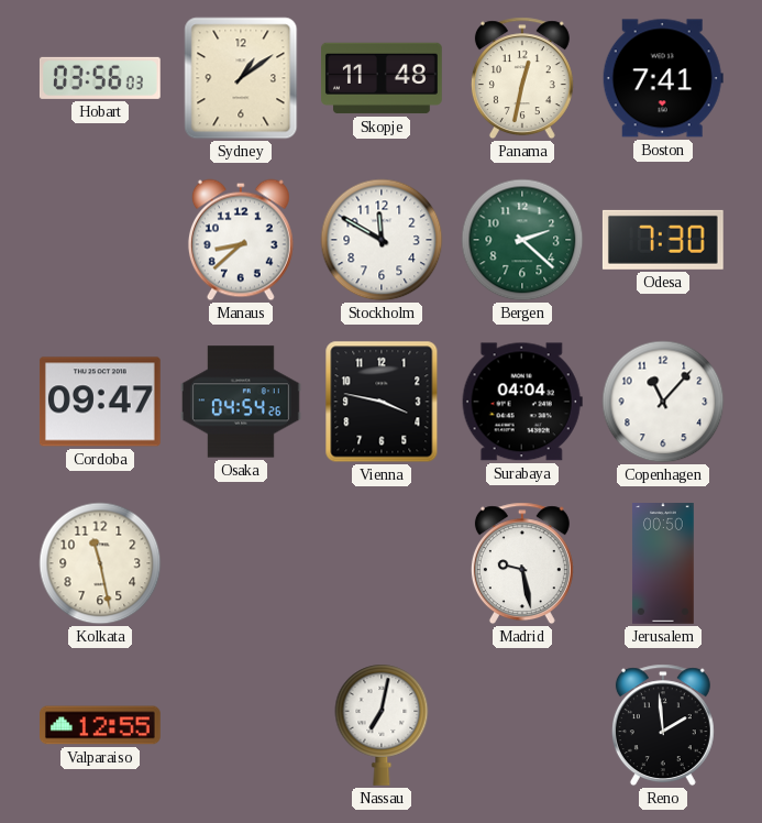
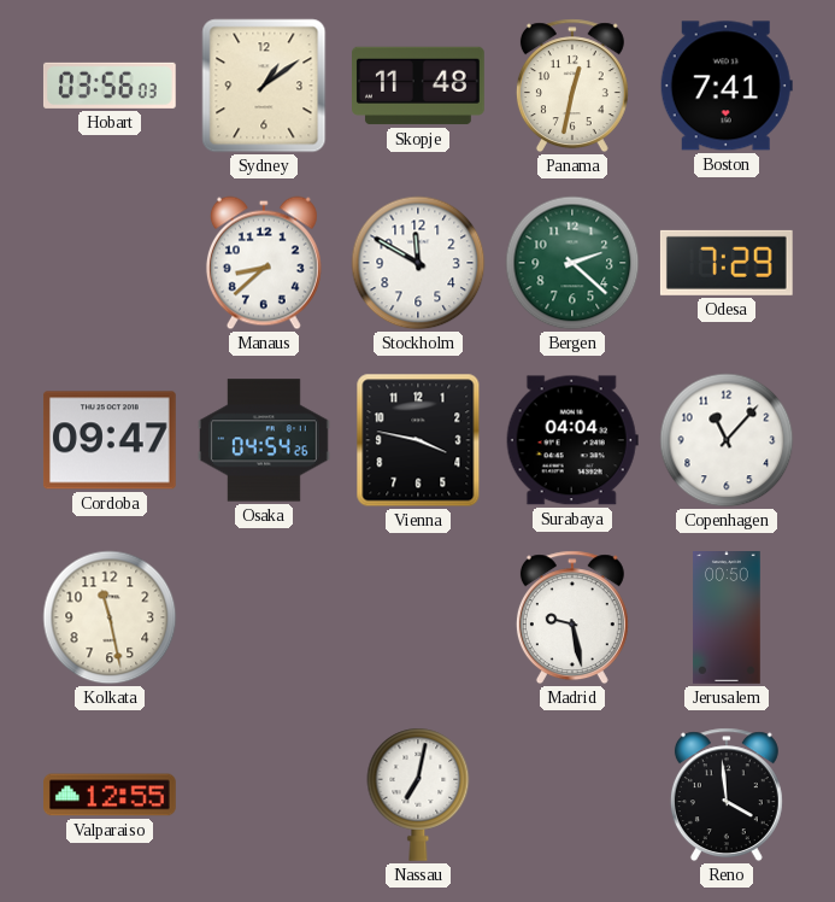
Odesa: 7:30 -> 7:29
Reno: 1:59 -> 3:59
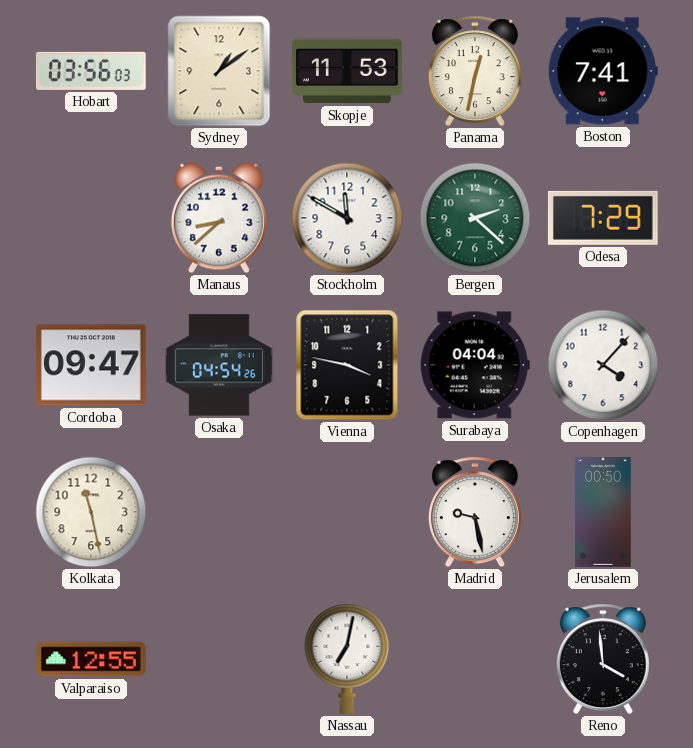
Skopje: 11:48 -> 11:53
Copenhagen: 11:07 -> 4:07
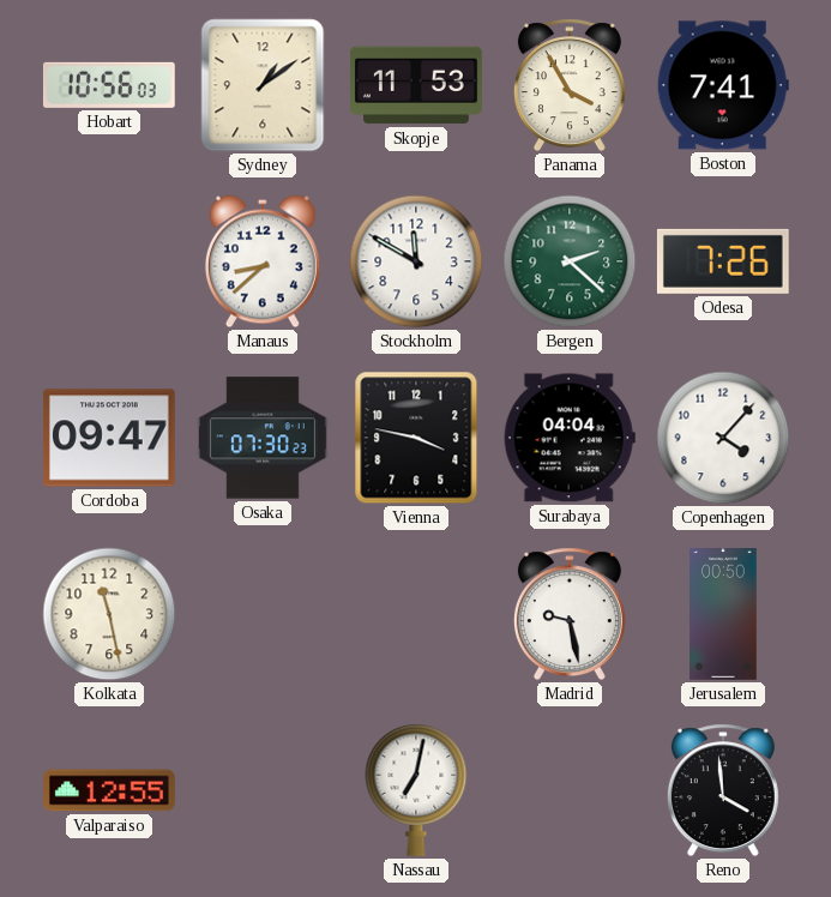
Hobart: 03:56 -> 10:56
Panama: 12:32 -> 3:55
Odesa: 7:29 -> 7:26
Osaka: 04:54 -> 07:30
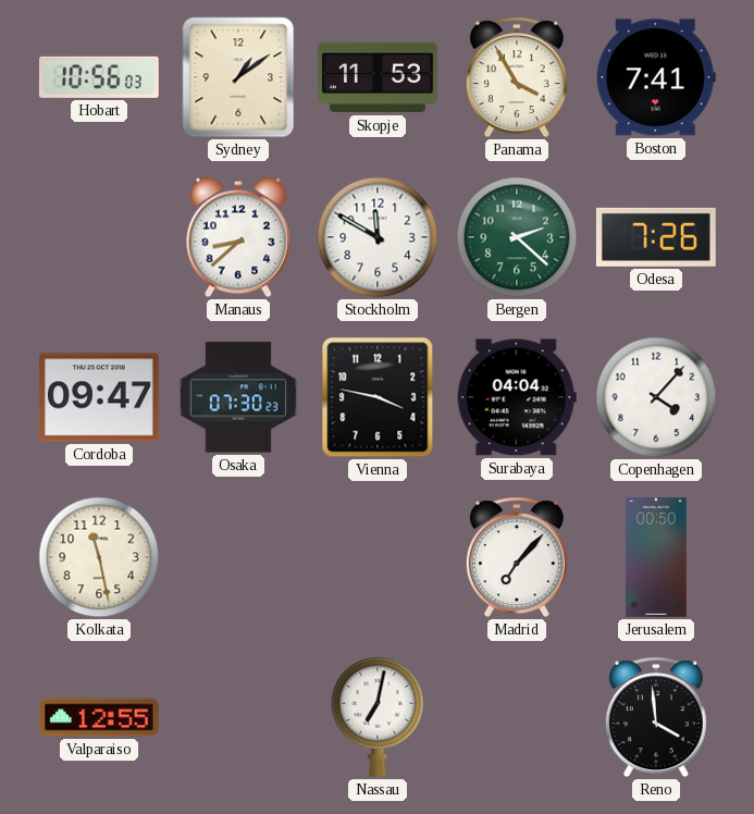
Madrid: 9:28 -> 7:07
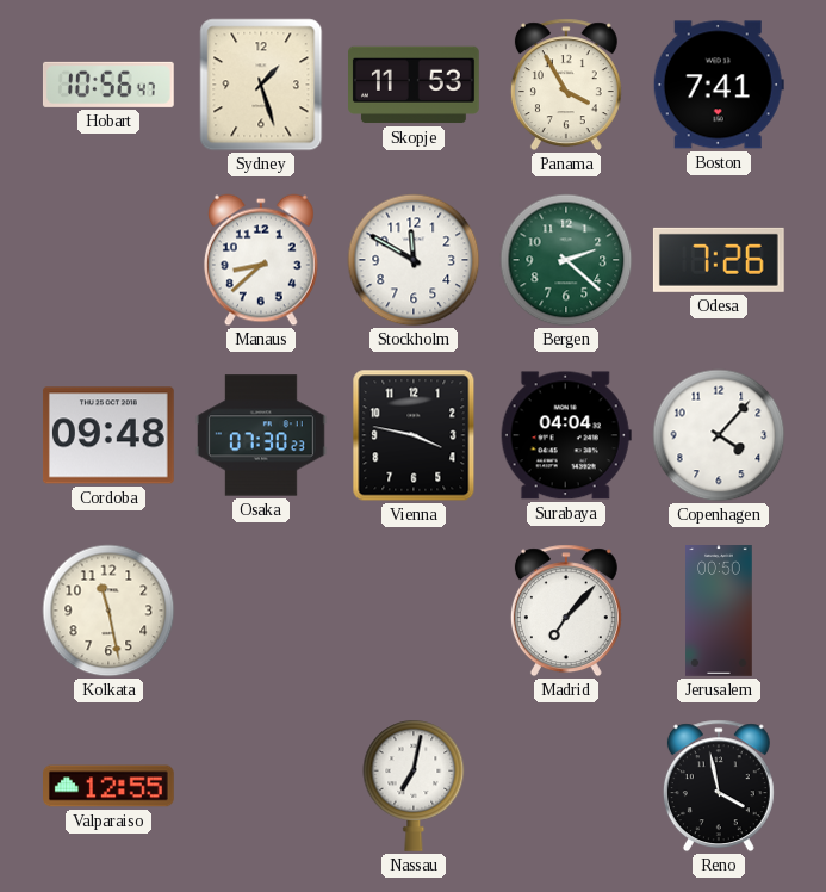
Hobart: 10:56:03 -> 10:56:47
Sydney: 1:09 -> 1:27
Cordoba: 09:47 -> 09:48
Reno: 3:59 -> 3:58
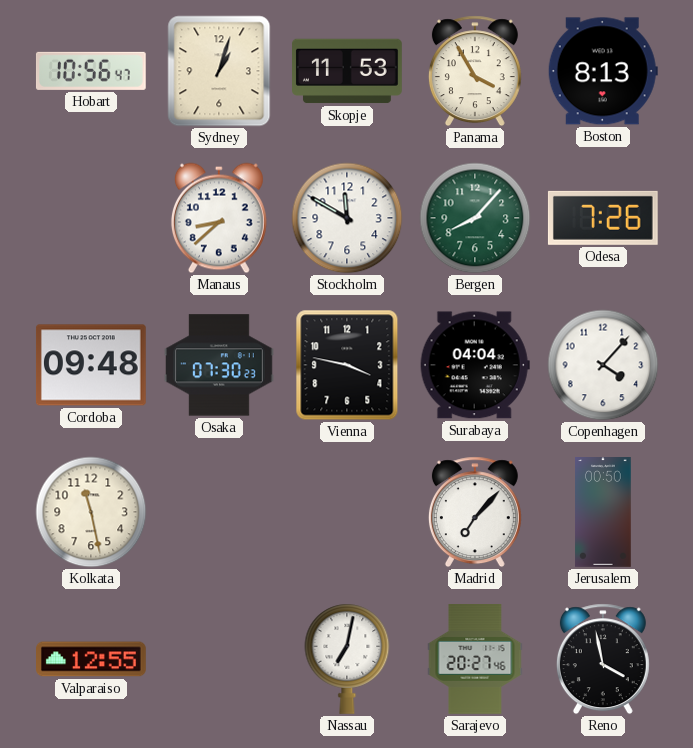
Sydney: 1:27 -> 1:03
Boston: 7:41 -> 8:13
Bergen: 2:22 -> 8:07
Sarajevo: none -> 20:27
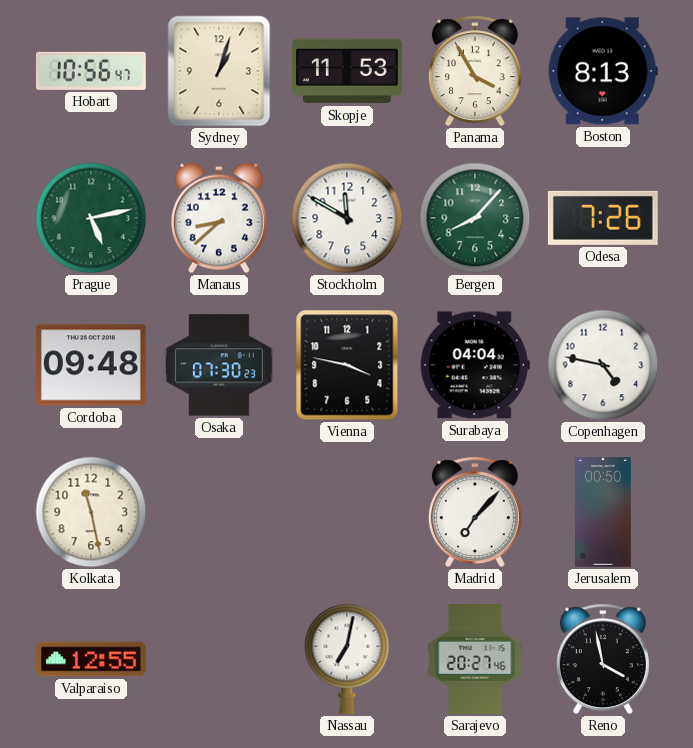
Prague: none -> 5:13
Copenhagen: 4:07 -> 4:47
